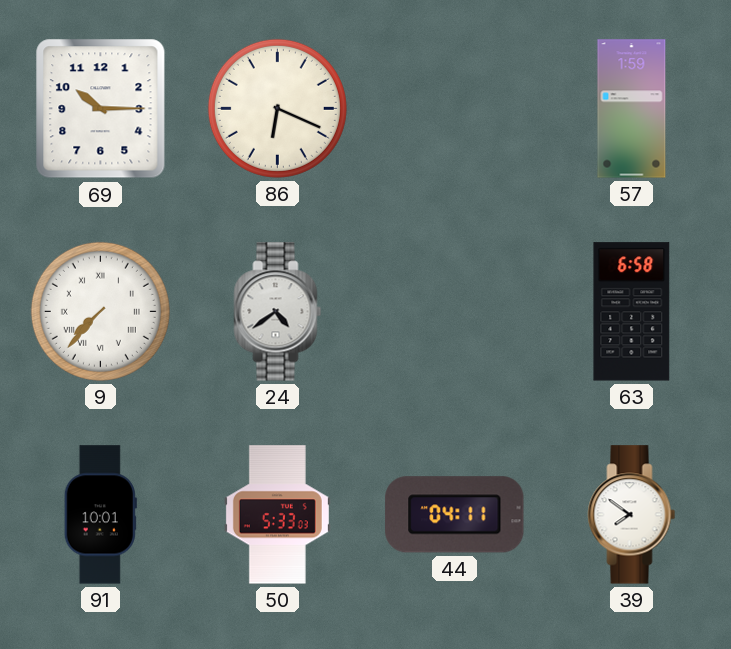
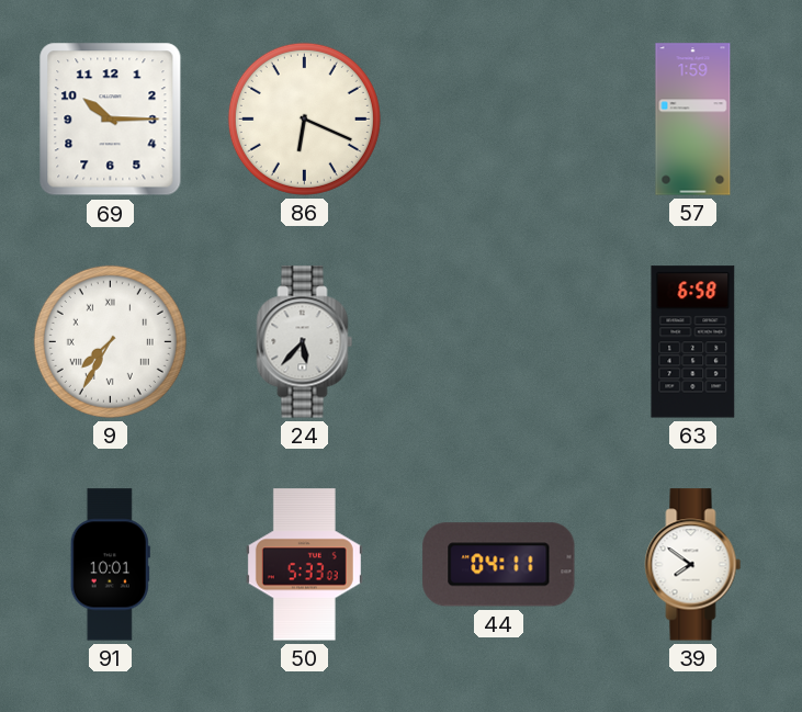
9: 7:37 -> 7:35
24: 4:39 -> 5:37
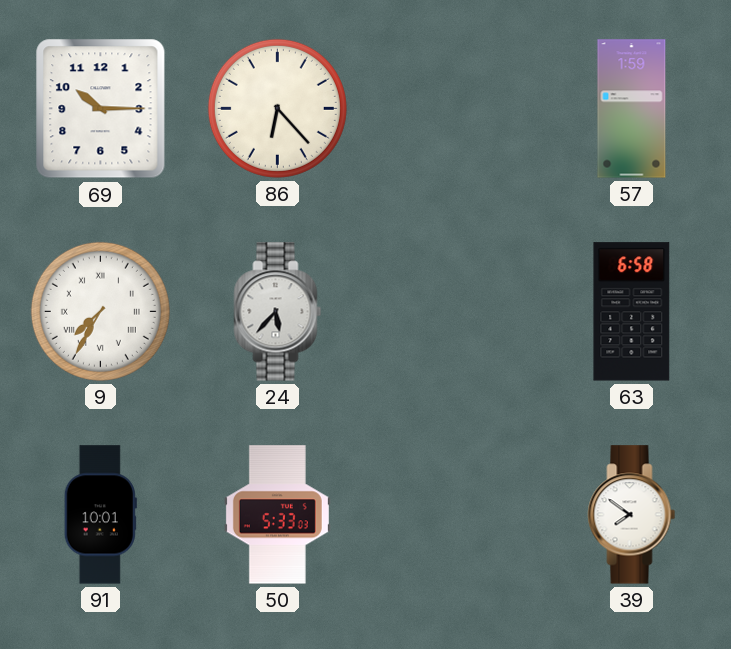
86: 6:19 -> 6:23
44: 04:11 -> none
